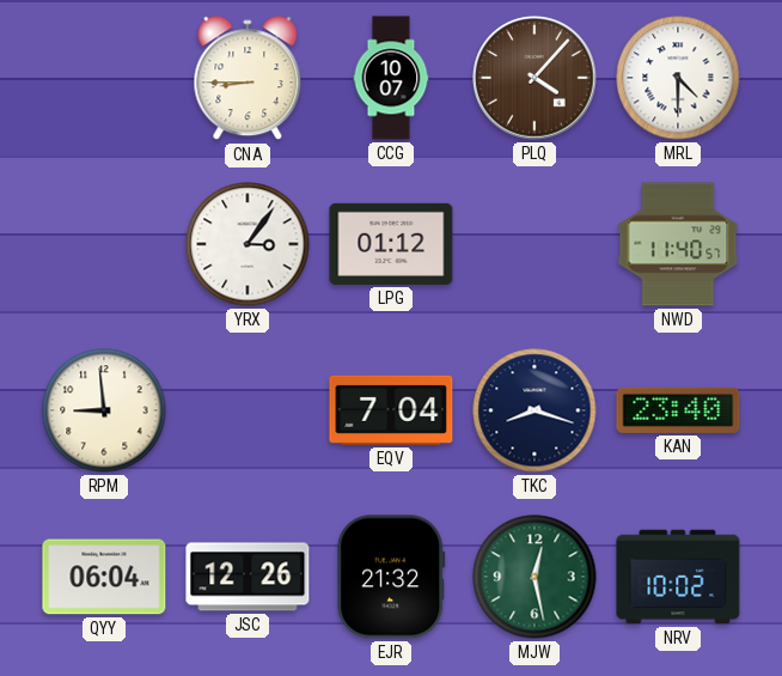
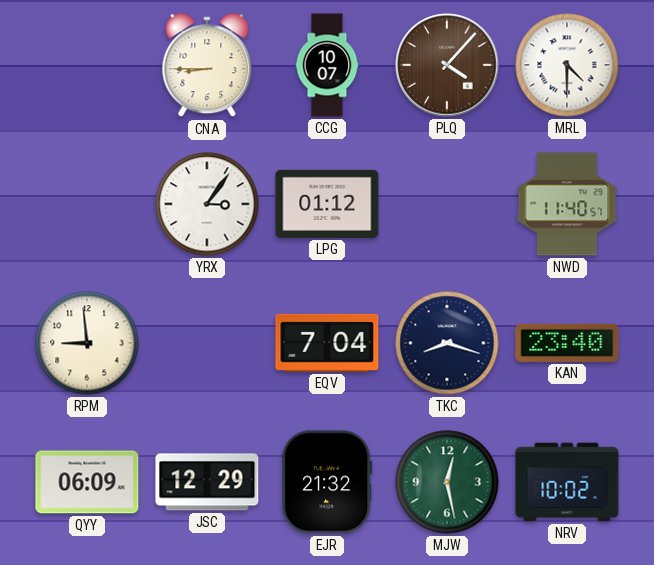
QYY: 06:04 -> 06:09
JSC: 12:26 -> 12:29
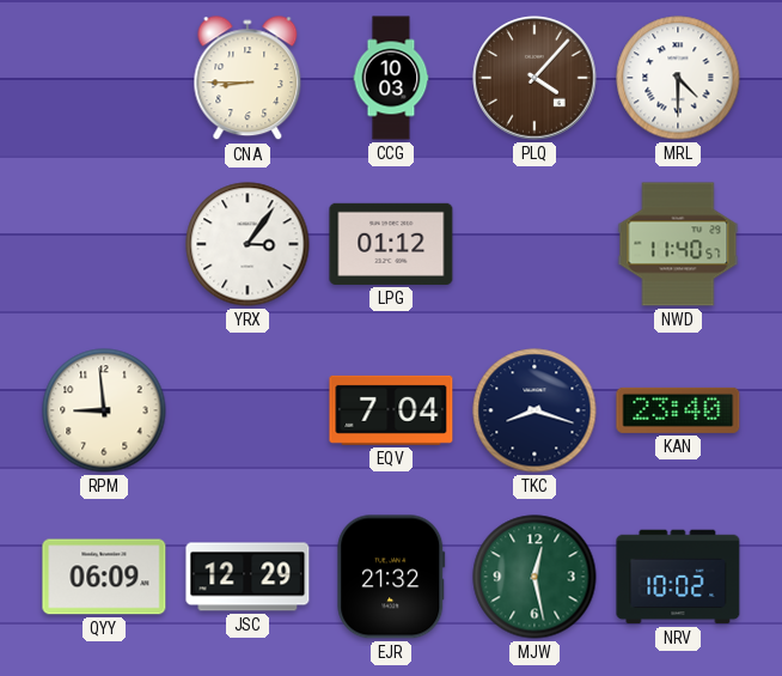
CCG: 10:07 -> 10:03
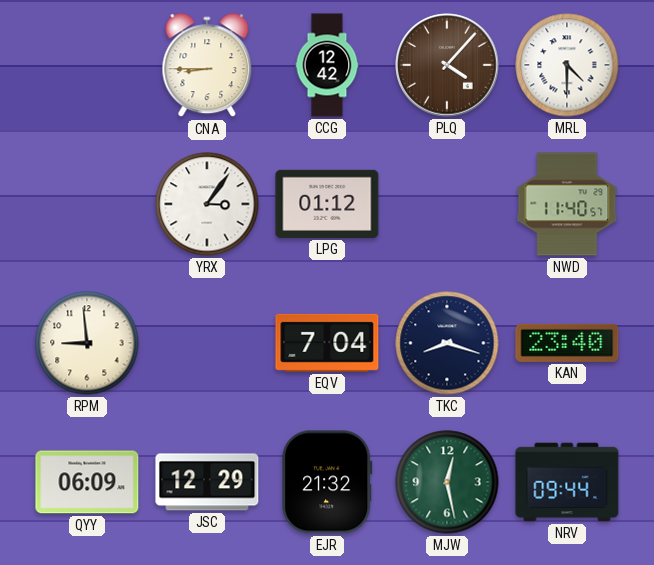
CCG: 10:03 -> 12:42
NRV: 10:02 -> 09:44
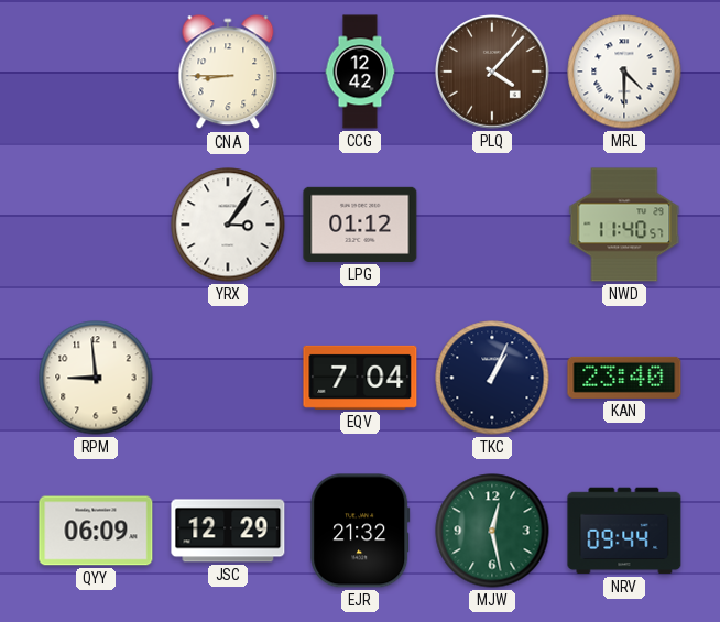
TKC: 8:18 -> 1:04
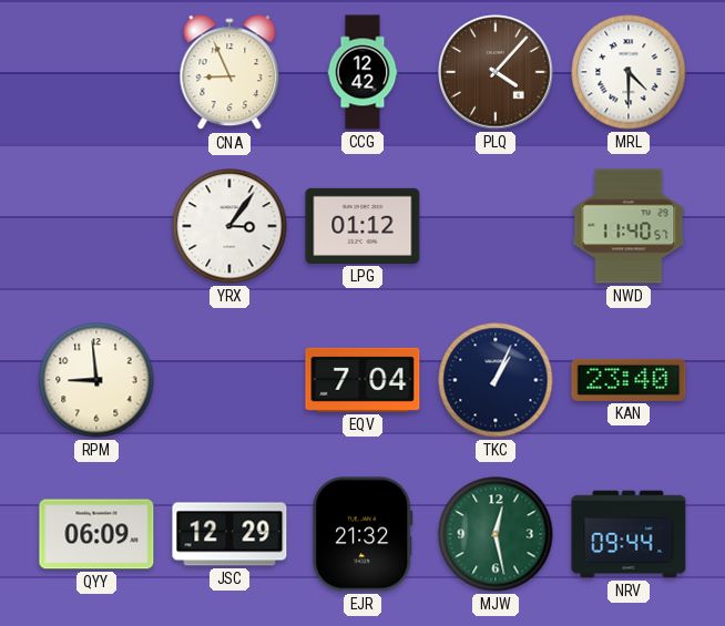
CNA: 8:45 -> 8:56
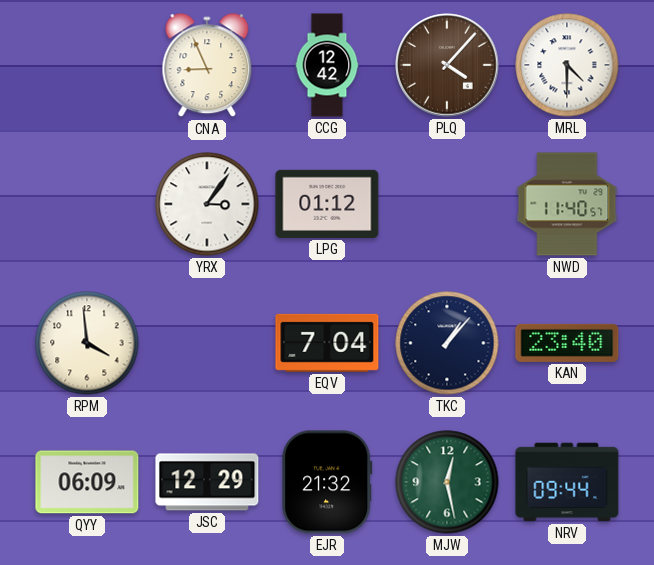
RPM: 8:59 -> 3:59
TKC: 1:04 -> 1:07
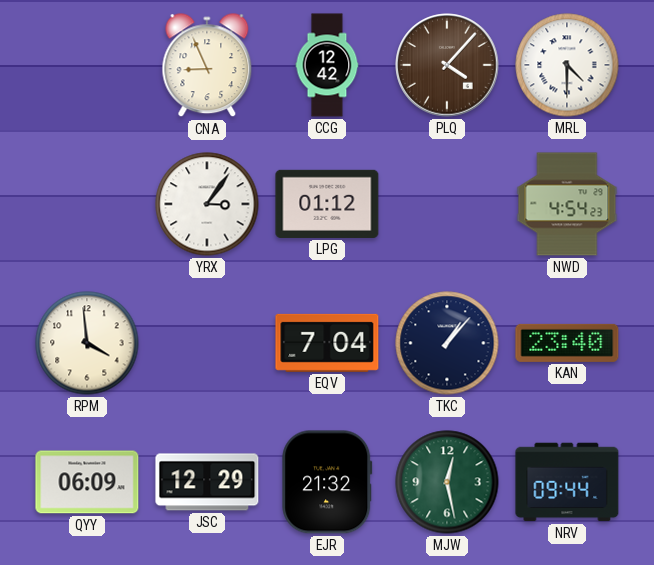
NWD: 11:40 -> 4:54
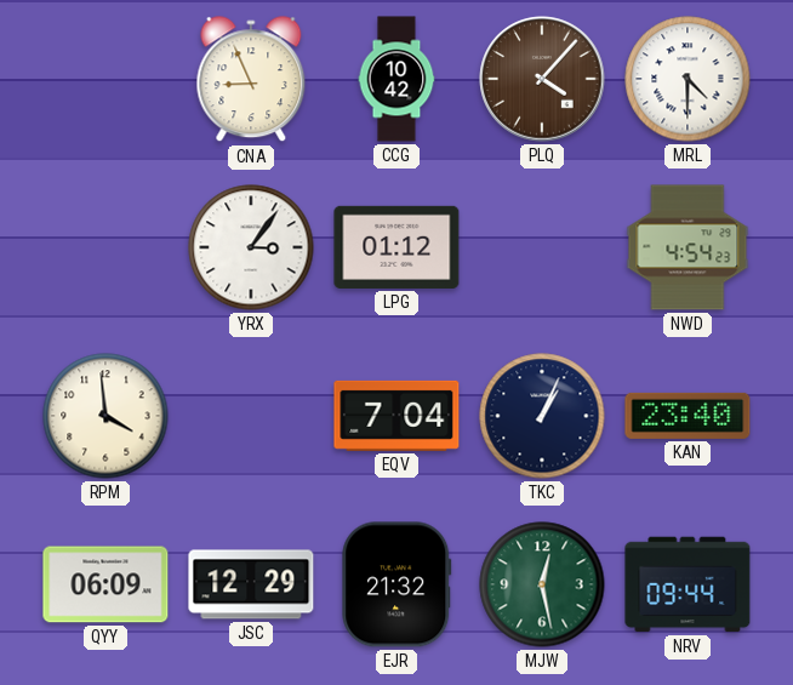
CCG: 12:42 -> 10:42
TKC: 1:07 -> 1:04
